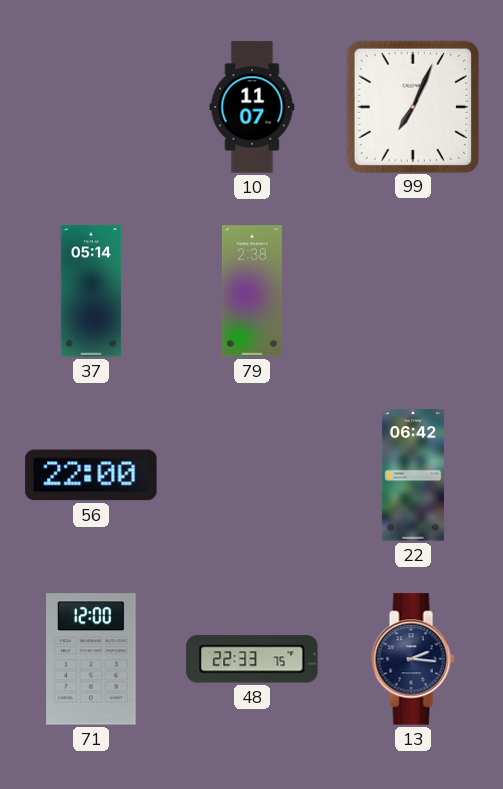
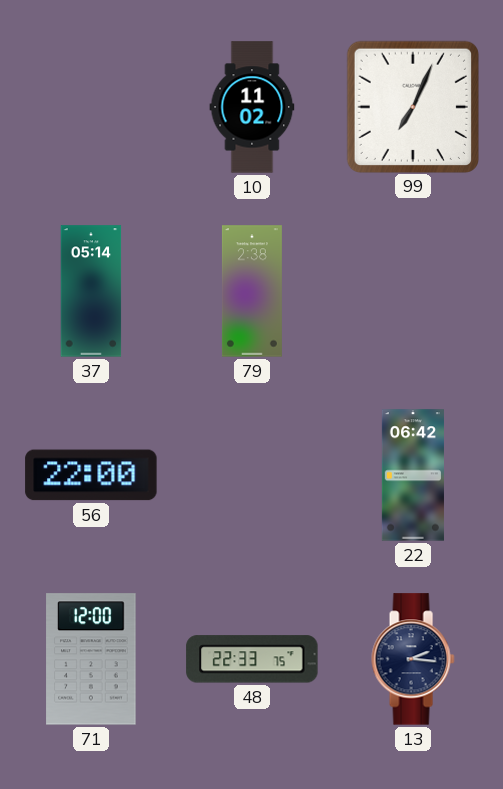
10: 11:07 -> 11:02
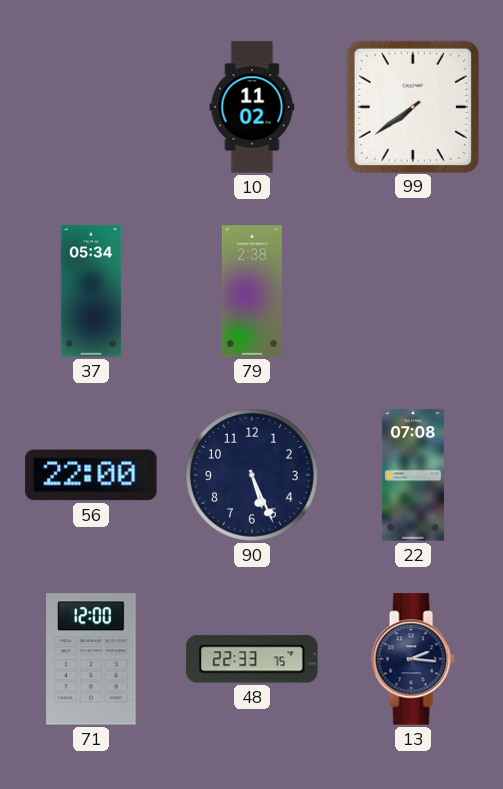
99: 7:04 -> 7:39
37: 05:14 -> 05:34
90: none -> 5:26
22: 06:42 -> 07:08
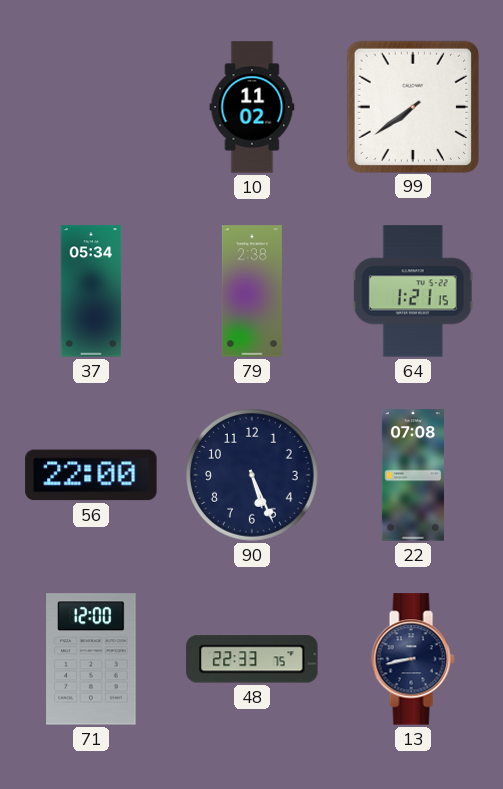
64: none -> 1:21
13: 2:16 -> 8:43
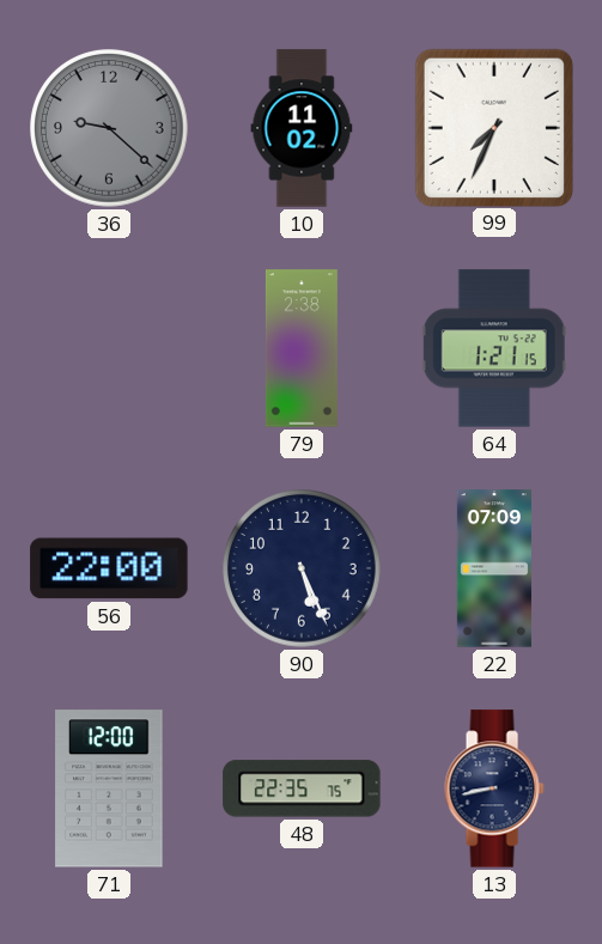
36: none -> 9:22
99: 7:39 -> 7:34
37: 05:34 -> none
22: 07:08 -> 07:09
48: 22:33 -> 22:35
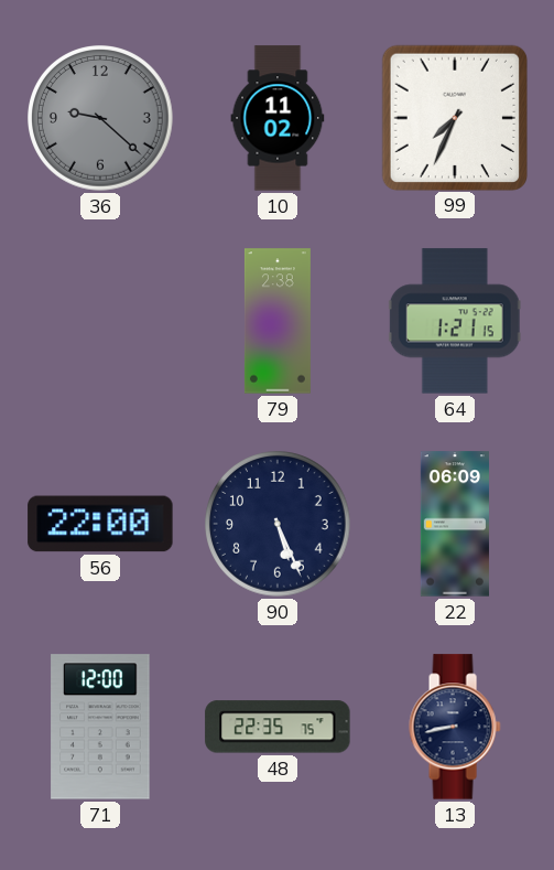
22: 07:09 -> 06:09
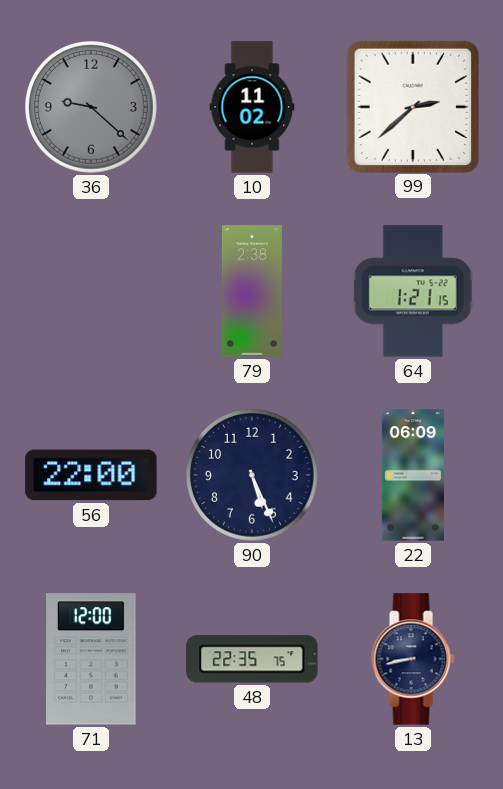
99: 7:34 -> 2:38
